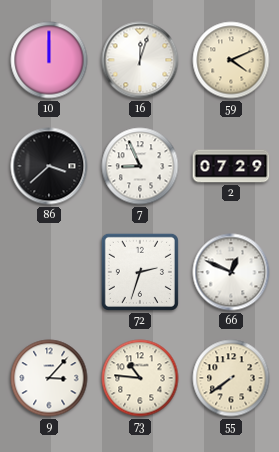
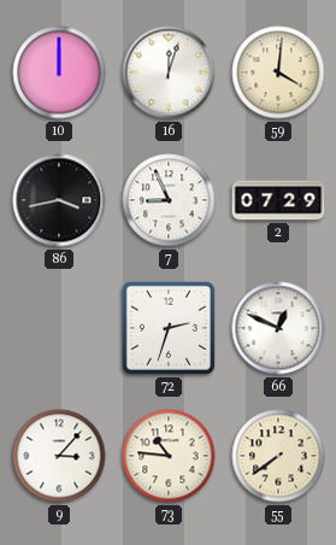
59: 4:11 -> 4:01
86: 3:38 -> 3:43
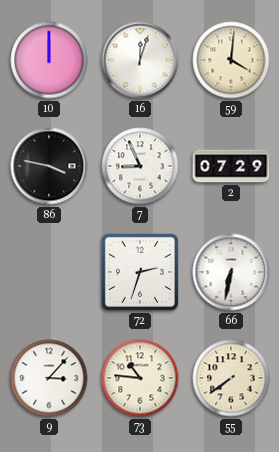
86: 3:43 -> 3:47
66: 12:49 -> 6:32
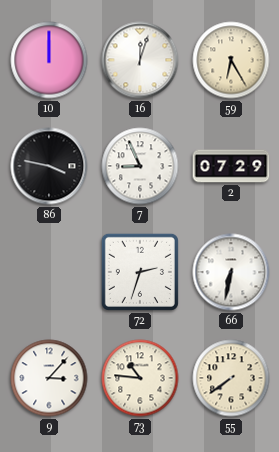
59: 4:01 -> 6:25
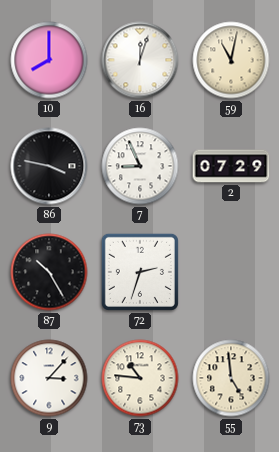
10: 12:00 -> 8:00
59: 6:25 -> 11:02
87: none -> 10:25
66: 6:32 -> none
55: 7:39 -> 4:59
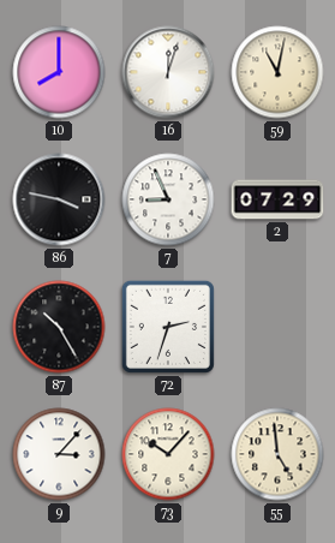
73: 10:46 -> 10:07
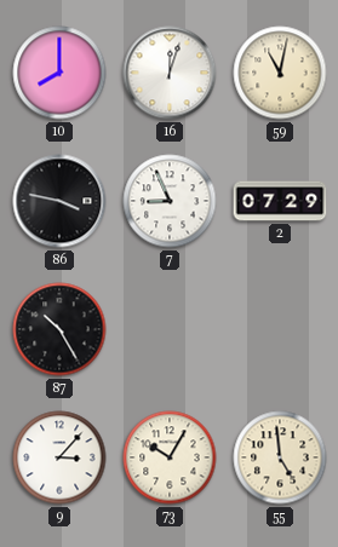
72: 2:33 -> none
73: 10:07 -> 10:05
